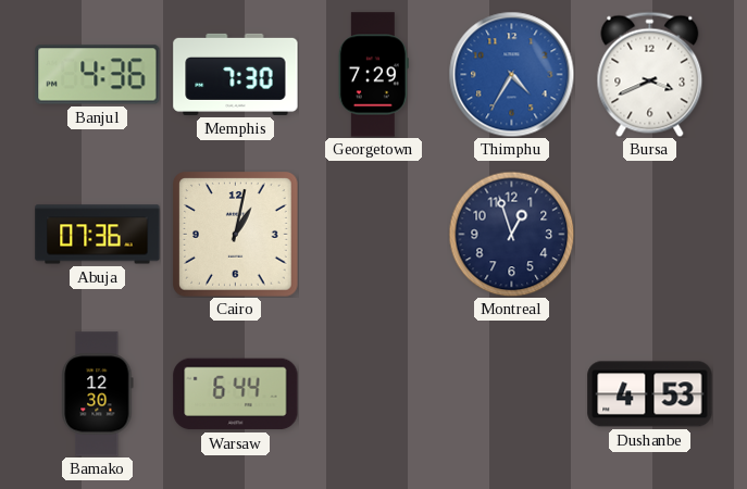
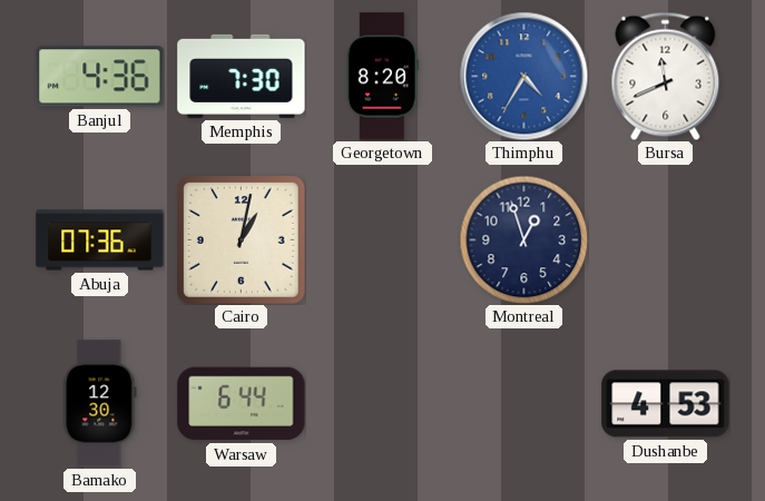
Georgetown: 7:29 -> 8:20
Bursa: 3:41 -> 11:41
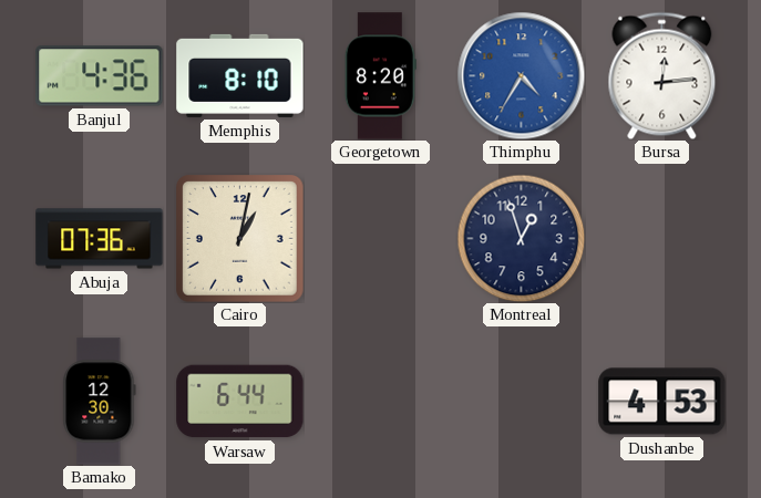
Memphis: 7:30 -> 8:10
Bursa: 11:41 -> 12:14
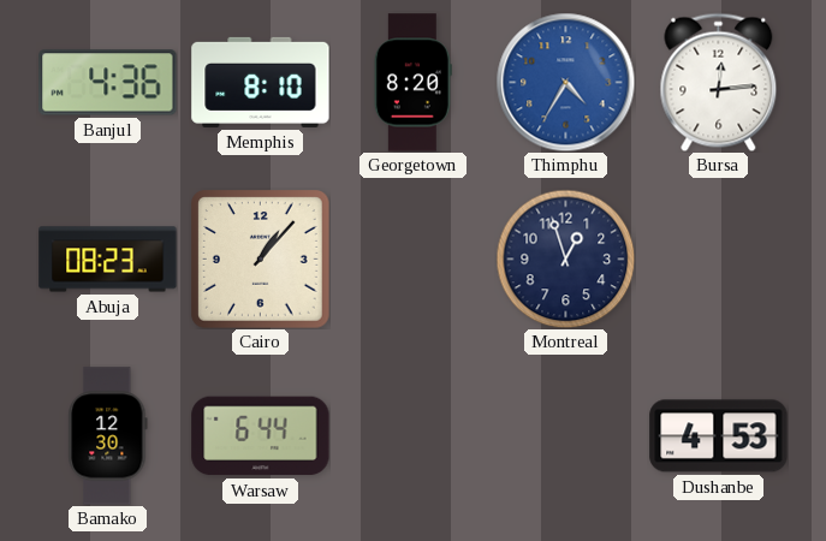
Abuja: 07:36 -> 08:23
Cairo: 1:02 -> 1:07
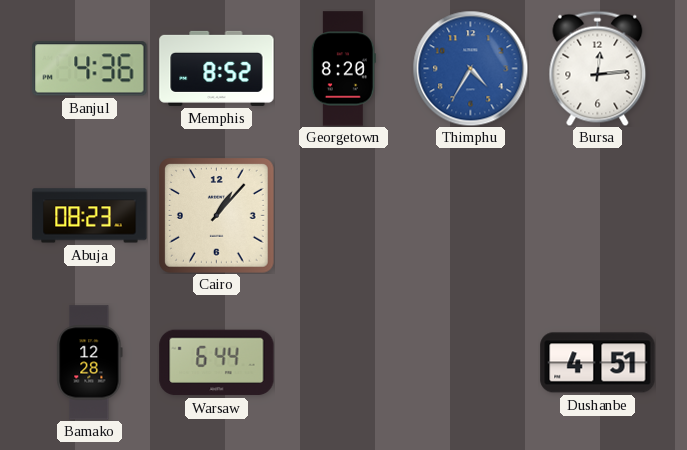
Memphis: 8:10 -> 8:52
Montreal: 12:57 -> none
Bamako: 12:30 -> 12:28
Dushanbe: 4:53 -> 4:51
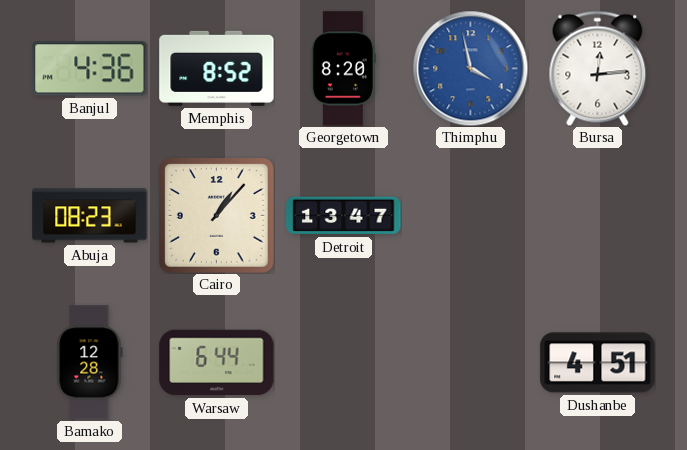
Thimphu: 4:35 -> 3:58
Detroit: none -> 13:47
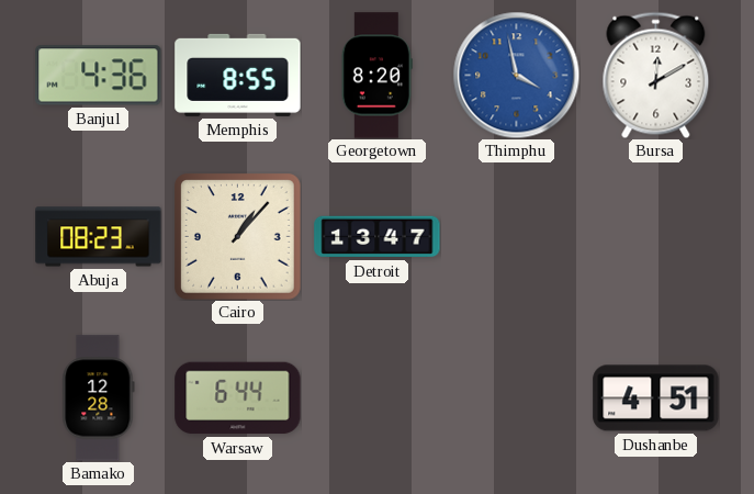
Memphis: 8:52 -> 8:55
Bursa: 12:14 -> 12:10
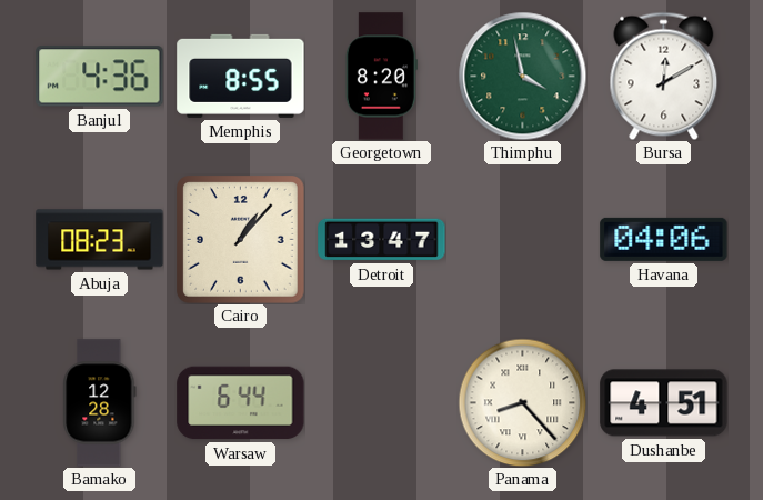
Thimphu dial: blue -> green
Havana: none -> 04:06
Panama: none -> 8:23
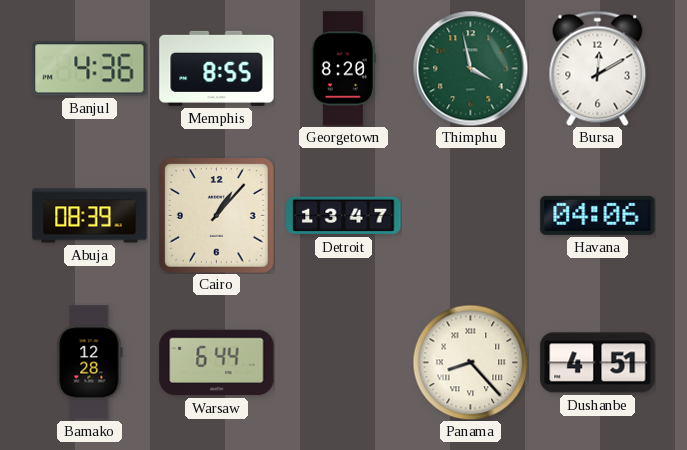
Abuja: 08:23 -> 08:39
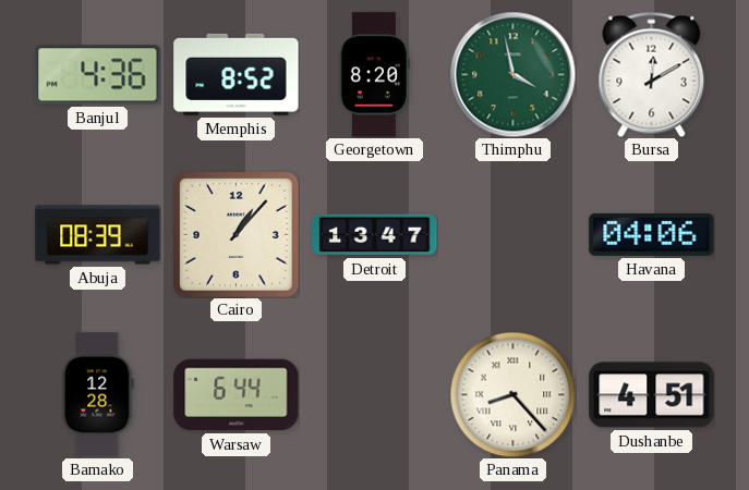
Memphis: 8:55 -> 8:52
